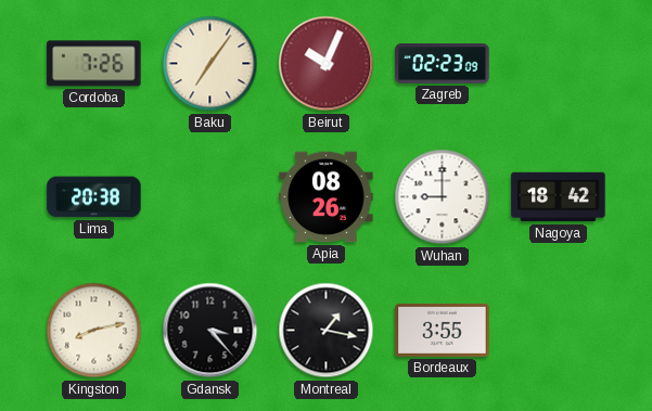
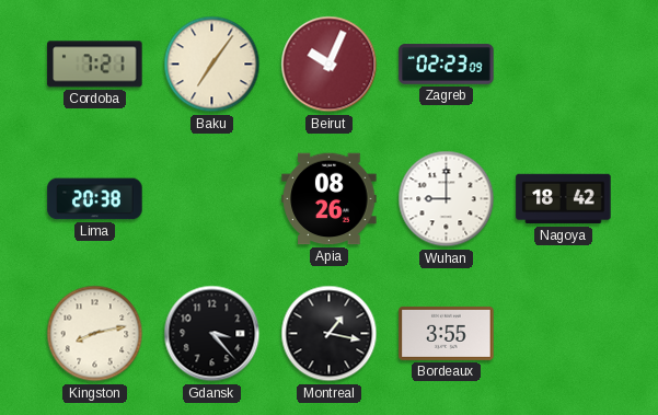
Cordoba: 7:26 -> 7:21
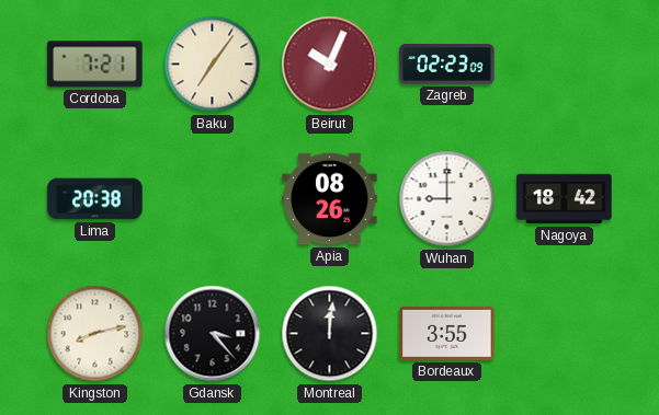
Montreal: 1:17 -> 12:01
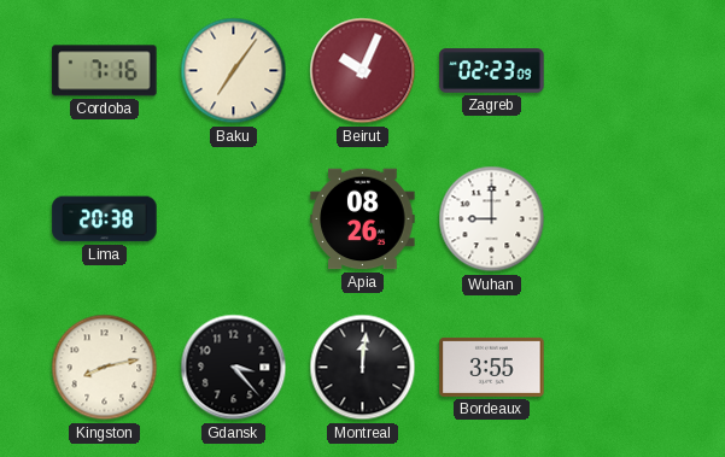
Cordoba: 7:21 -> 7:16
Nagoya: 18:42 -> none
